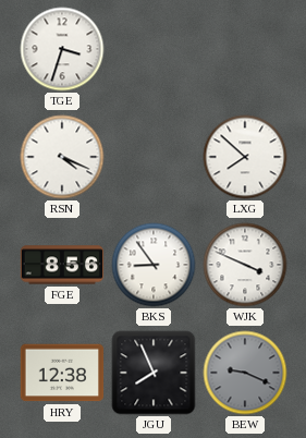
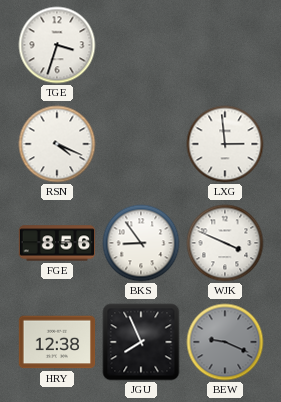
LXG: 7:52 -> 2:59
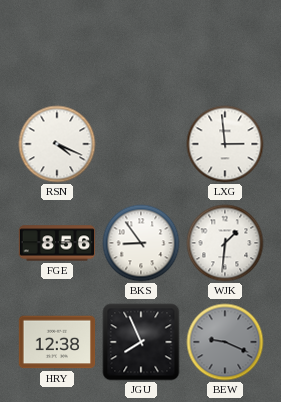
TGE: 3:33 -> none
WJK: 3:49 -> 1:31
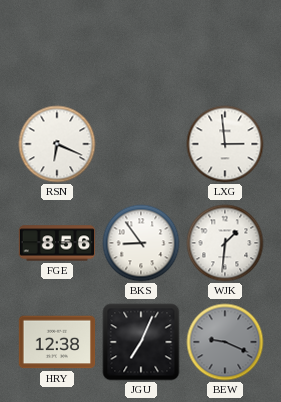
RSN: 4:19 -> 6:19
JGU: 7:56 -> 7:04
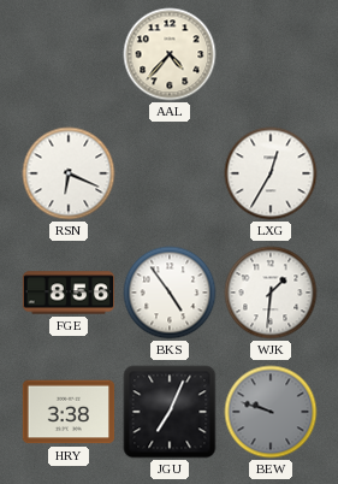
AAL: none -> 4:37
LXG: 2:59 -> 12:35
BKS: 8:54 -> 4:54
HRY: 12:38 -> 3:38
BEW: 9:19 -> 9:48
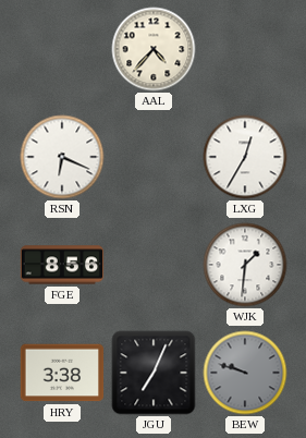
BKS: 4:54 -> none
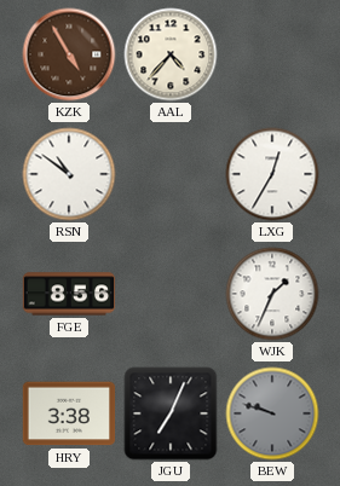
KZK: none -> 4:55
RSN: 6:19 -> 10:51
WJK: 1:31 -> 1:34
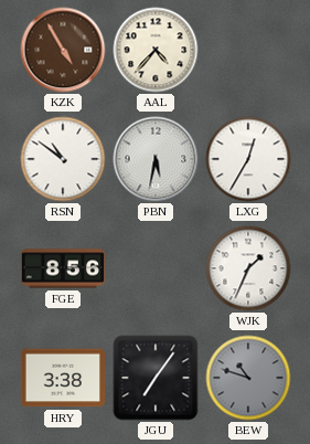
PBN: none -> 5:32
JGU: 7:04 -> 7:06
BEW: 9:48 -> 10:48
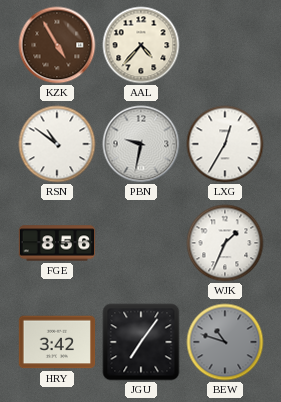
PBN: 5:32 -> 9:32
HRY: 3:38 -> 3:42
